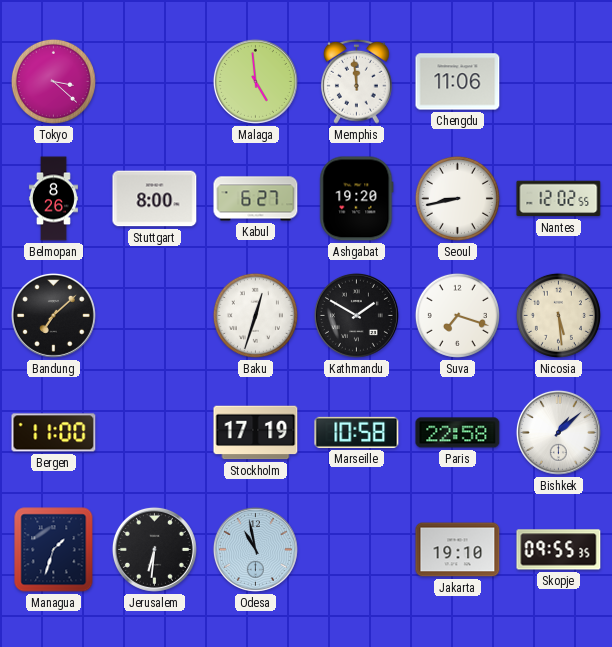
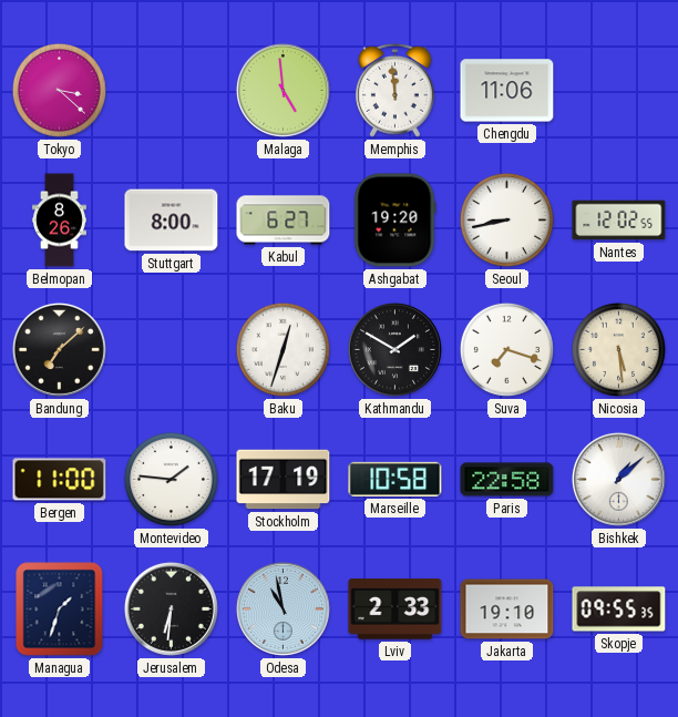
Montevideo: none -> 1:46
Lviv: none -> 2:33
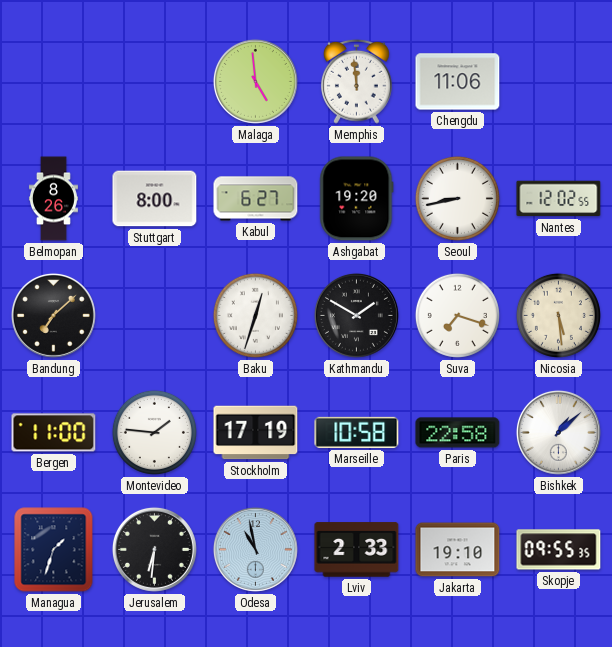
Tokyo: 3:22 -> none
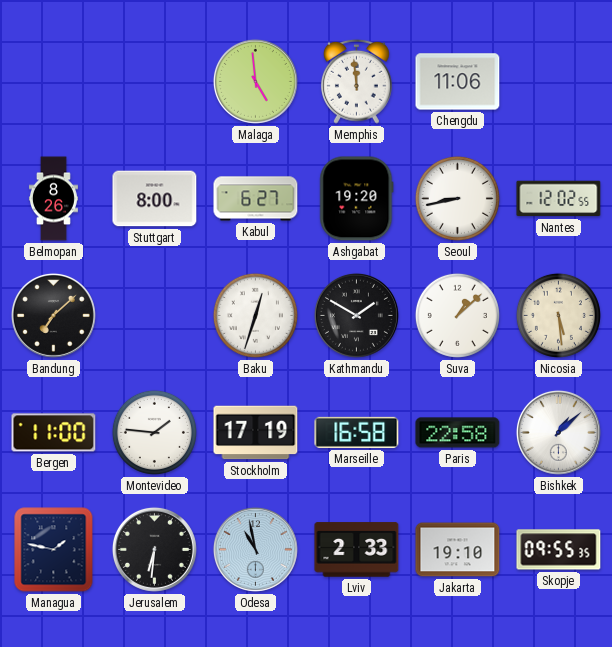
Suva: 7:18 -> 1:08
Marseille: 10:58 -> 16:58
Managua: 1:33 -> 1:47
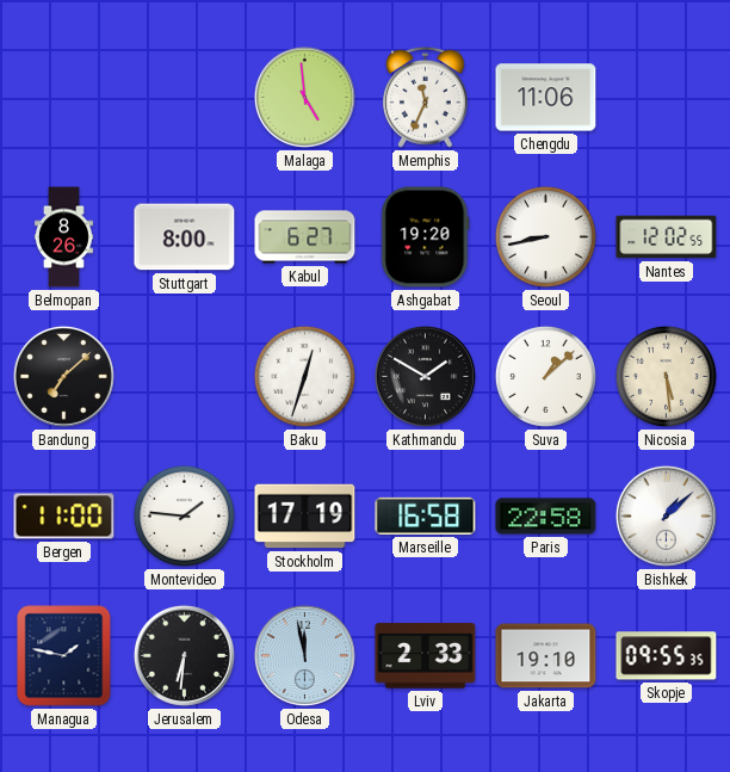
Memphis: 11:59 -> 11:34
Odesa: 10:58 -> 11:58
